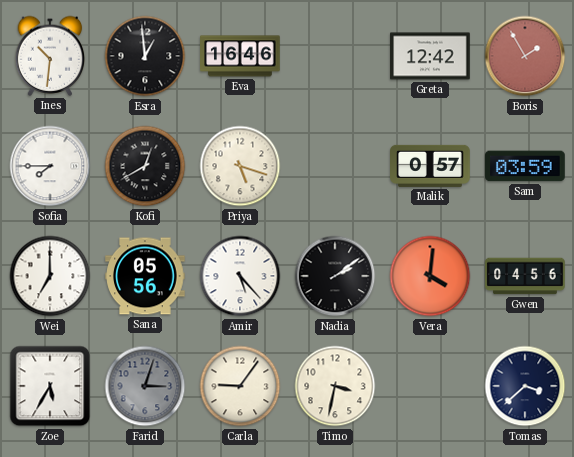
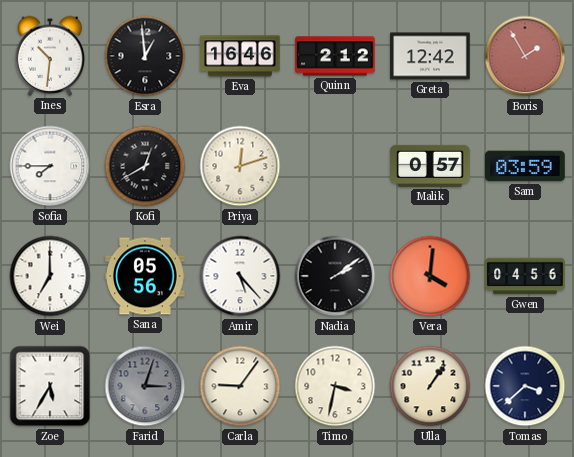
Quinn: none -> 2:12
Priya: 5:18 -> 12:12
Ulla: none -> 1:06
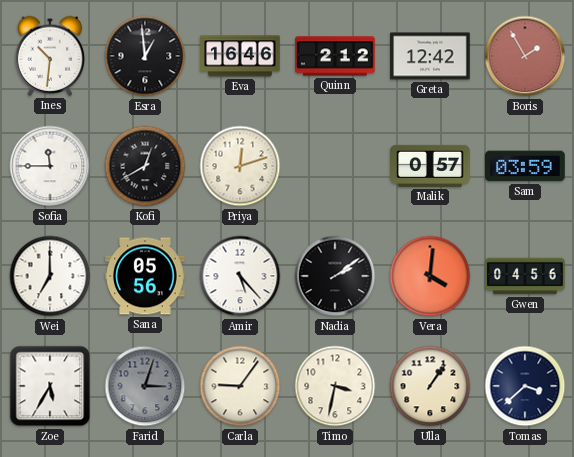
Sofia: 7:45 -> 11:45
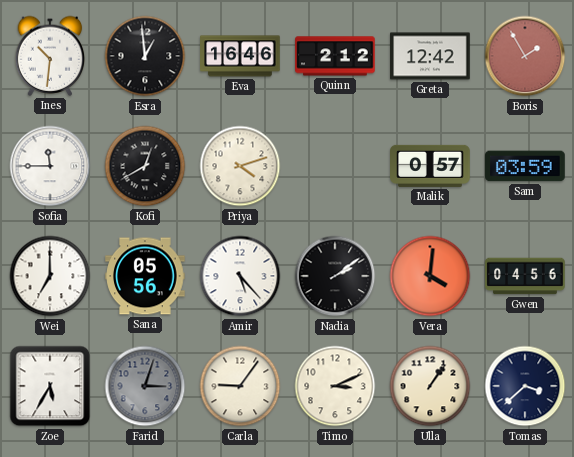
Priya: 12:12 -> 4:12
Timo: 3:32 -> 3:11
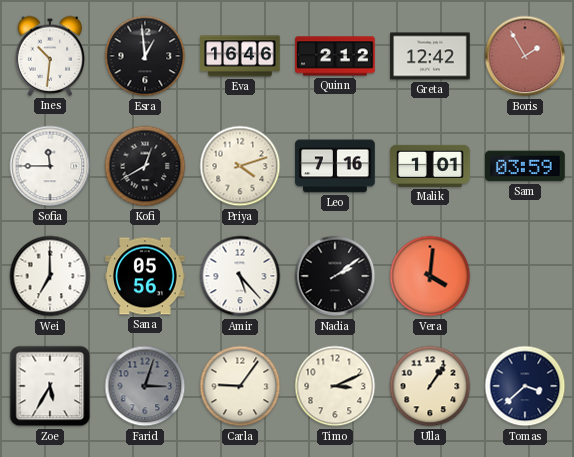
Leo: none -> 7:16
Malik: 0:57 -> 1:01
Gwen: 04:56 -> none
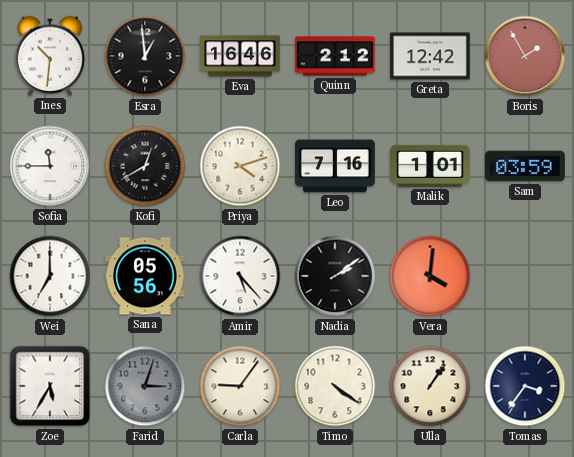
Timo: 3:11 -> 4:21
Tomas: 3:38 -> 3:36
